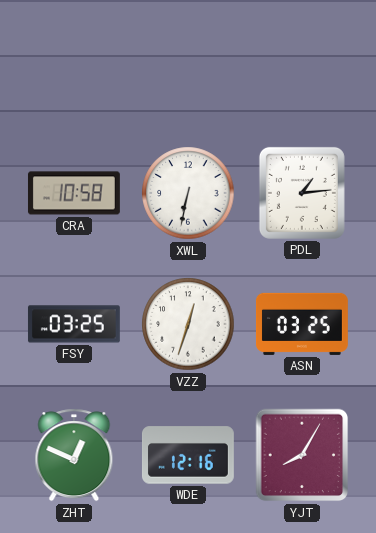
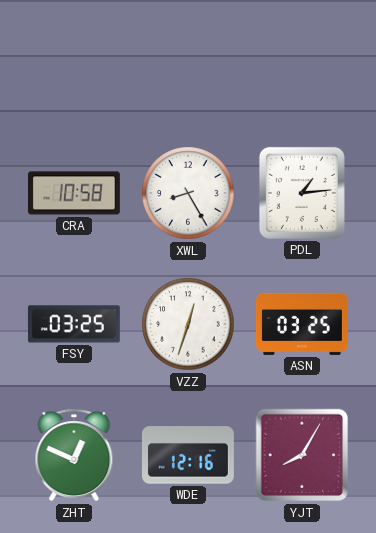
XWL: 6:32 -> 8:25
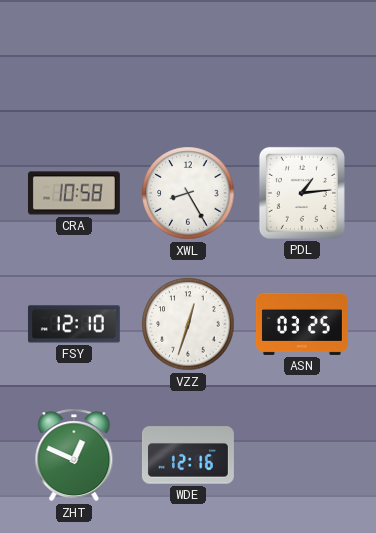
FSY: 03:25 -> 12:10
YJT: 8:05 -> none
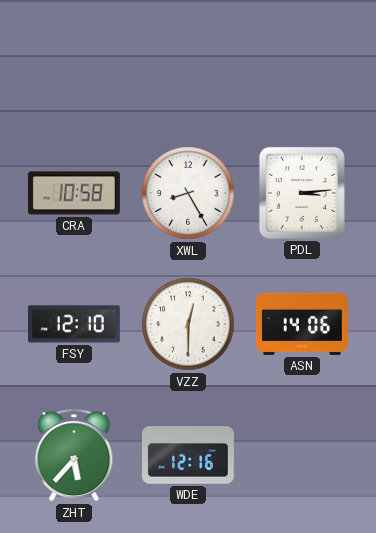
PDL: 1:14 -> 3:14
VZZ: 12:33 -> 12:30
ASN: 03:25 -> 14:06
ZHT: 12:49 -> 5:37
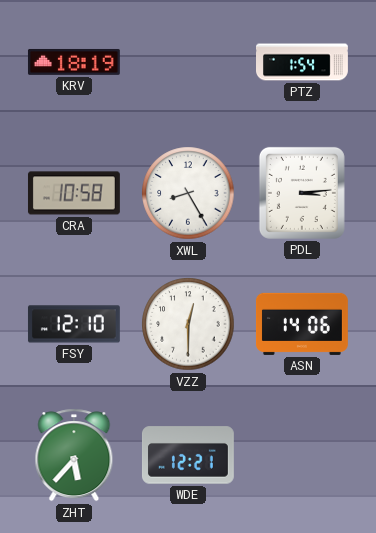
KRV: none -> 18:19
PTZ: none -> 1:54
WDE: 12:16 -> 12:21
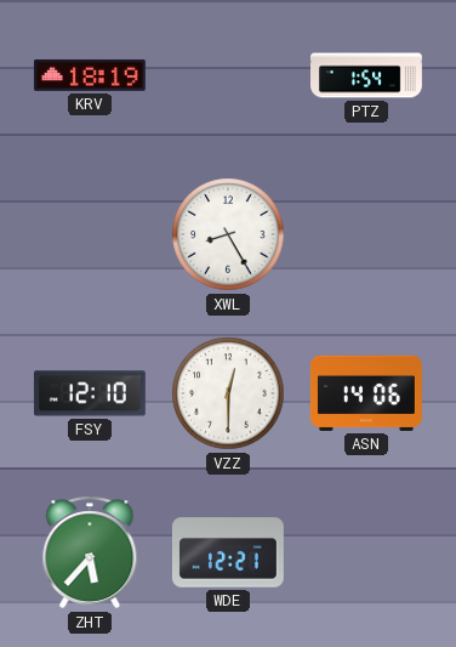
CRA: 10:58 -> none
PDL: 3:14 -> none
